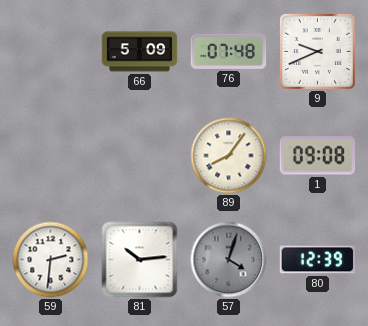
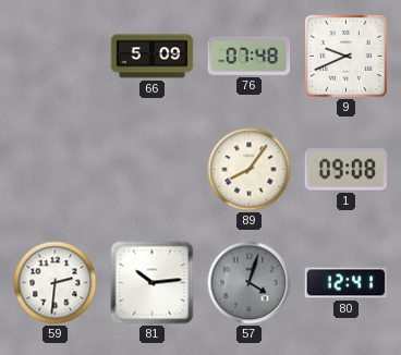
80: 12:39 -> 12:41
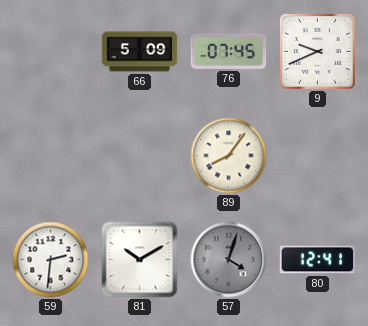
76: 07:48 -> 07:45
1: 09:08 -> none
81: 10:14 -> 10:10
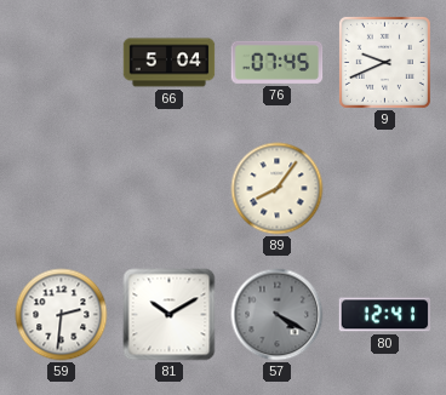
66: 5:09 -> 5:04
57: 4:03 -> 4:20
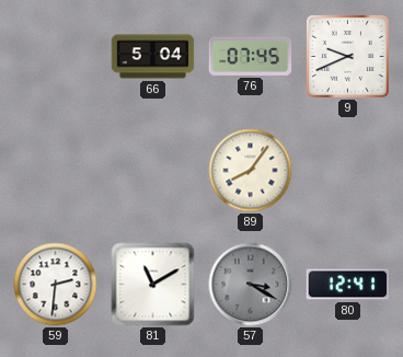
81: 10:10 -> 11:10
57: 4:20 -> 3:20
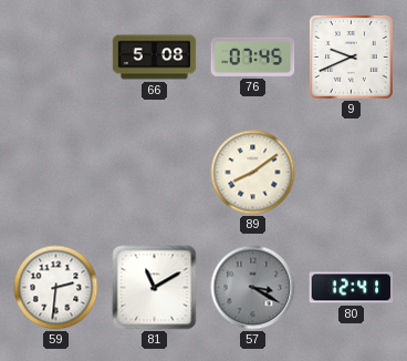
66: 5:04 -> 5:08
89: 8:06 -> 8:09
